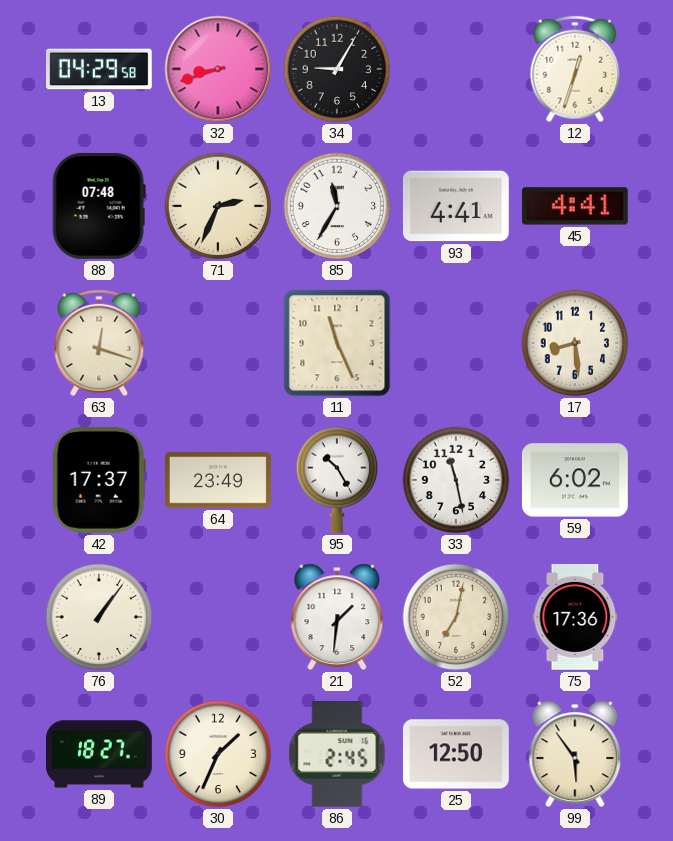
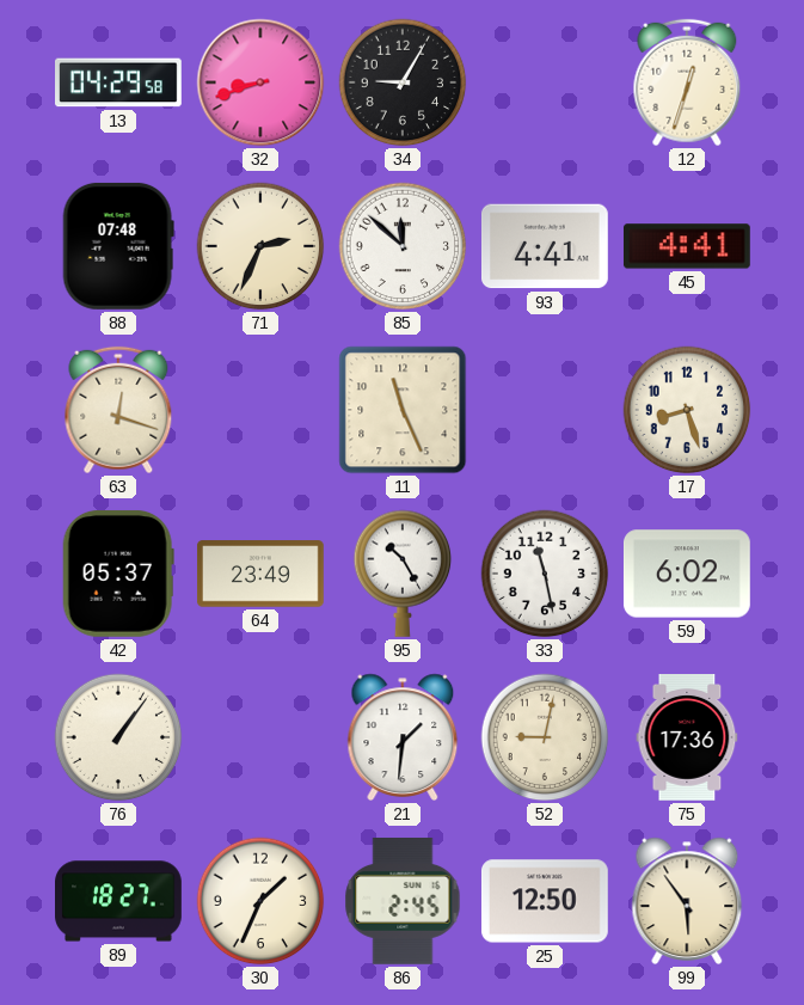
85: 11:35 -> 11:52
17: 8:29 -> 8:27
42: 17:37 -> 05:37
52: 7:02 -> 9:02
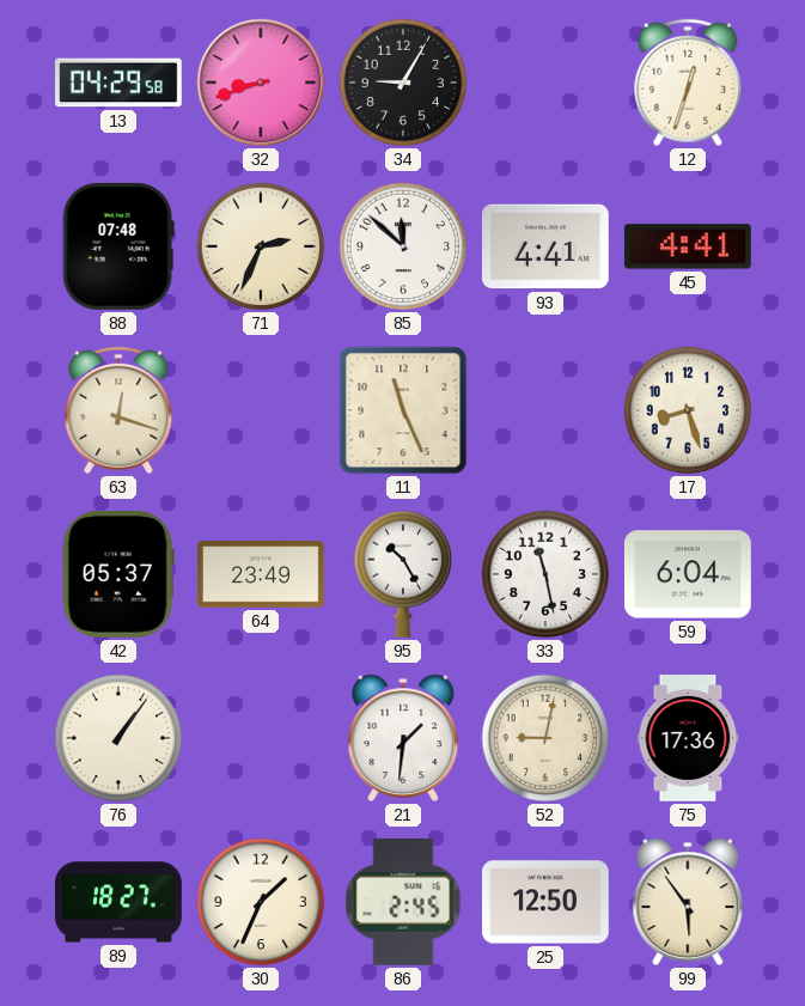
59: 6:02 -> 6:04
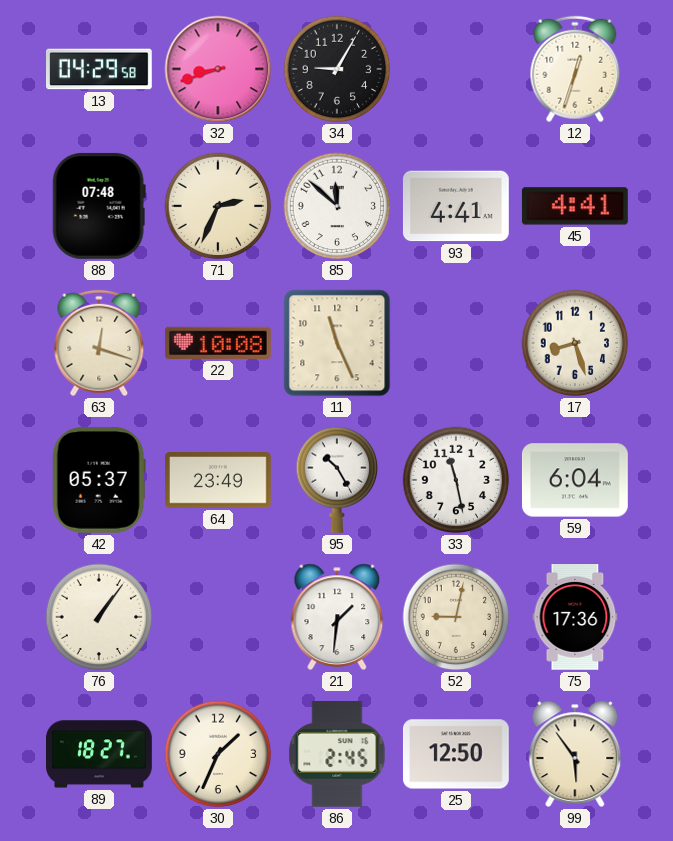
22: none -> 10:08
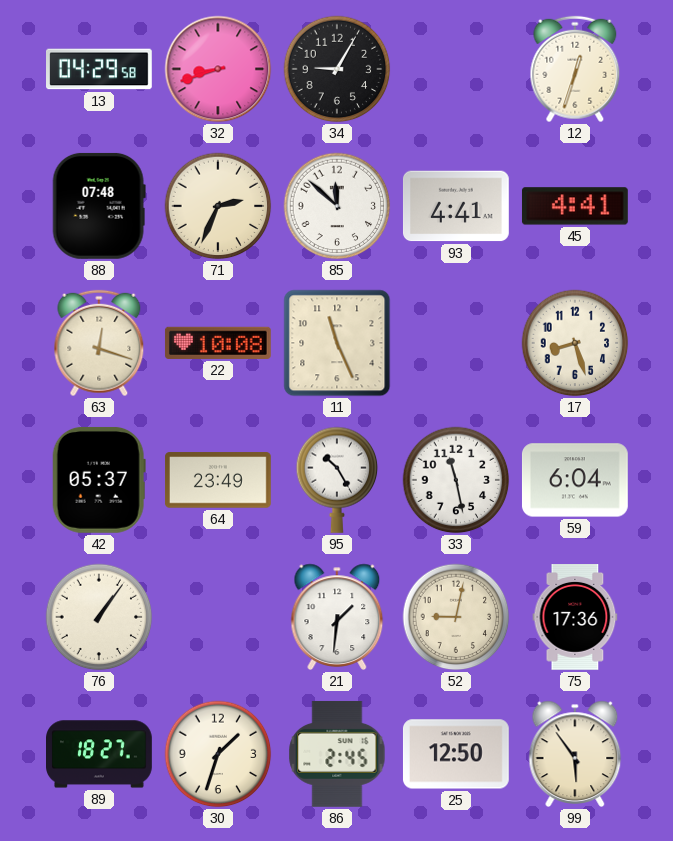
30: 1:34 -> 1:33
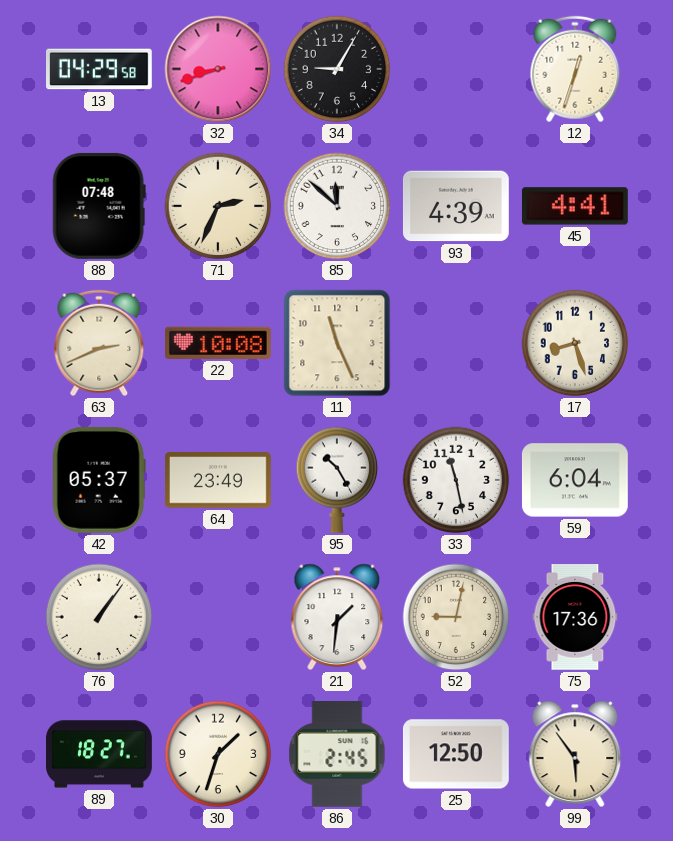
93: 4:41 -> 4:39
63: 12:18 -> 2:41
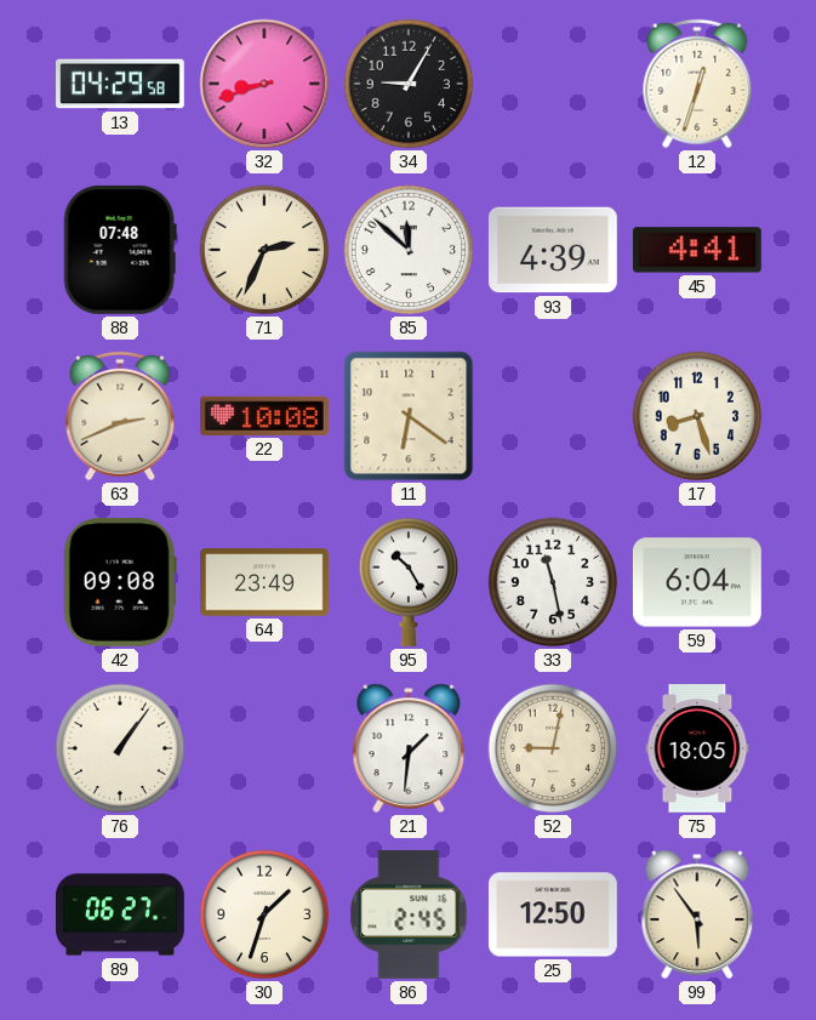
11: 11:26 -> 6:21
42: 05:37 -> 09:08
75: 17:36 -> 18:05
89: 18:27 -> 06:27
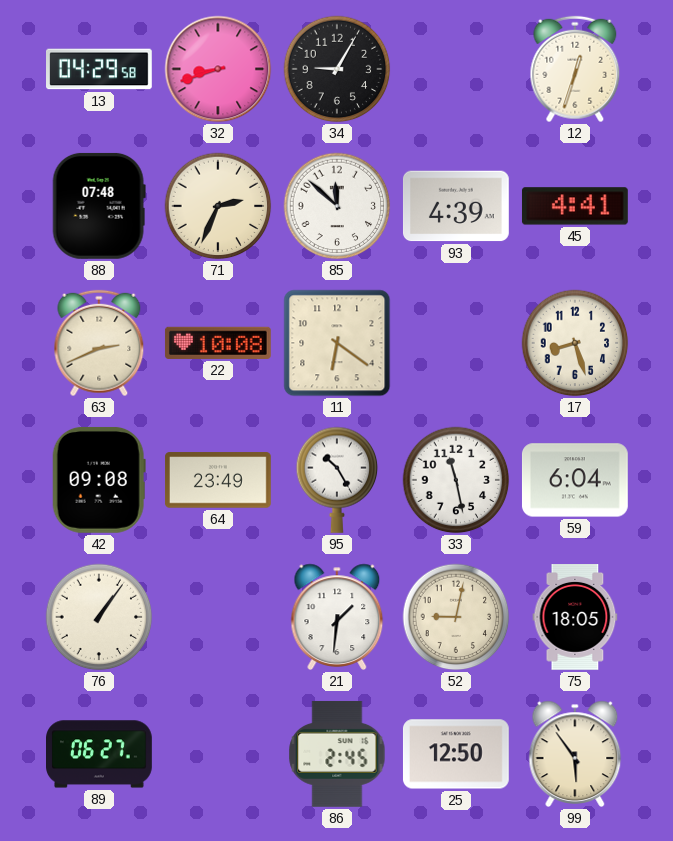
30: 1:33 -> none
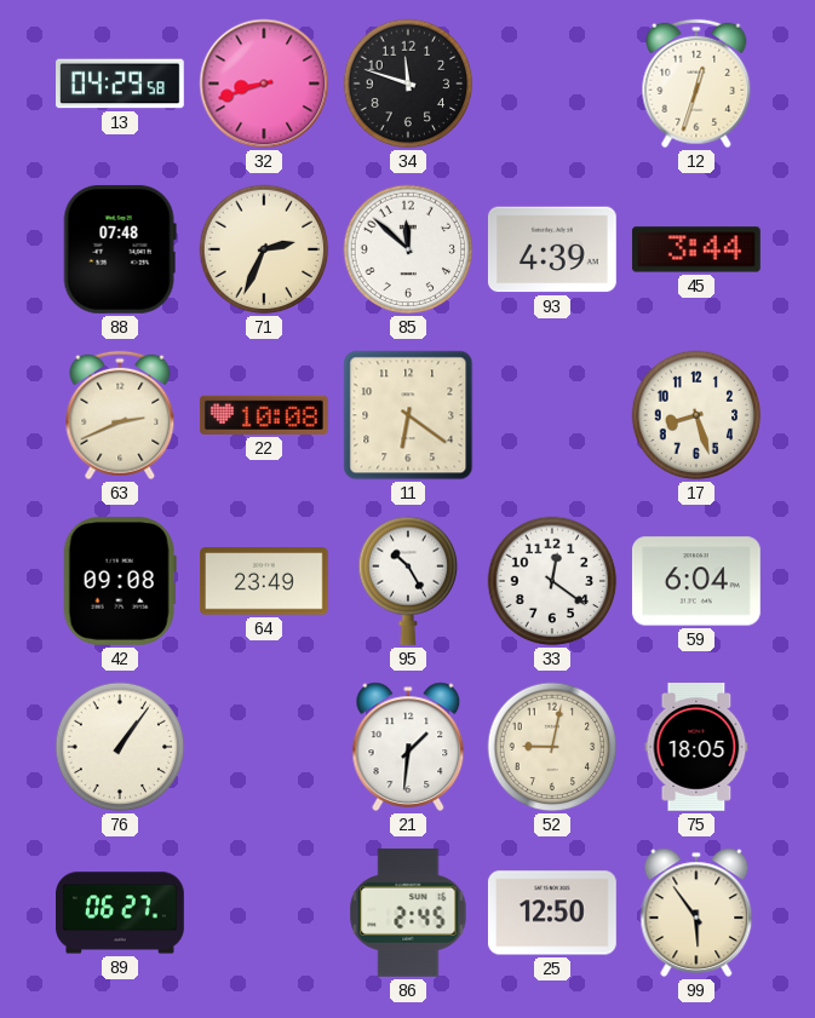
34: 9:05 -> 11:48
45: 4:41 -> 3:44
33: 11:28 -> 12:21
